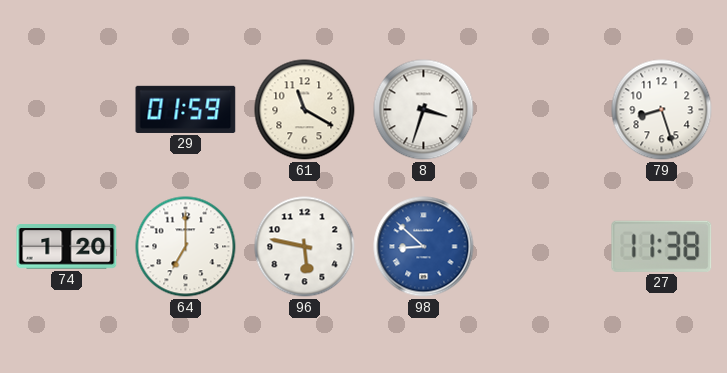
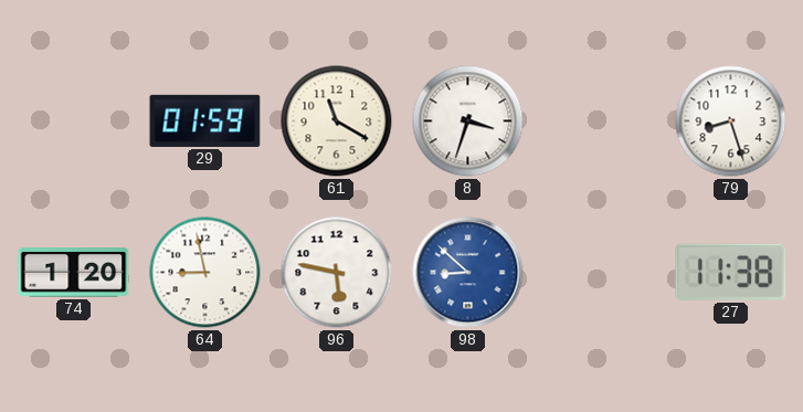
64: 7:00 -> 8:58
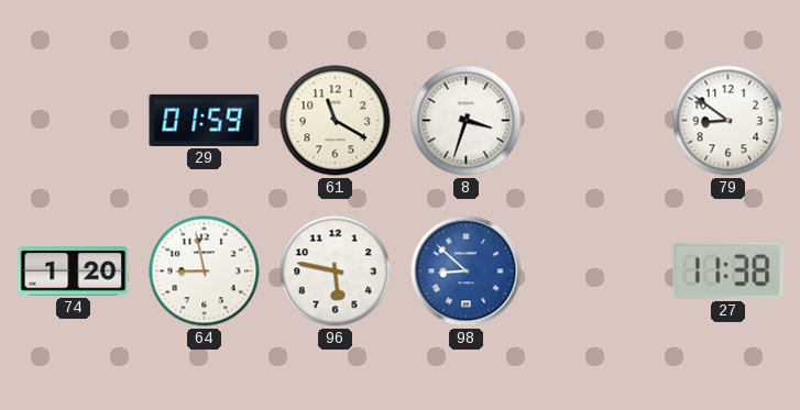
79: 8:27 -> 8:51
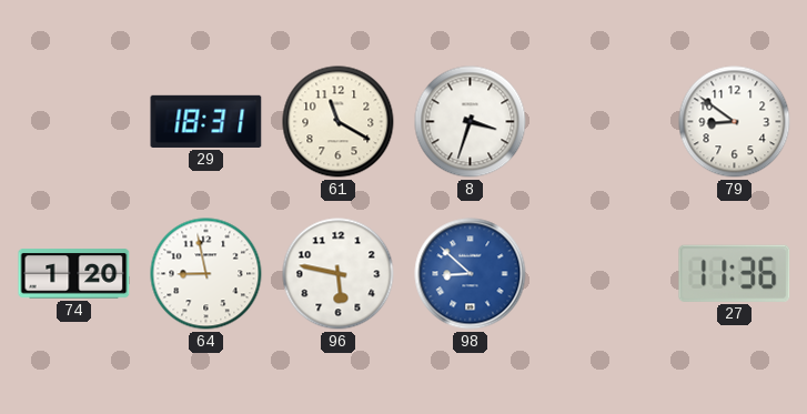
29: 01:59 -> 18:31
27: 11:38 -> 11:36
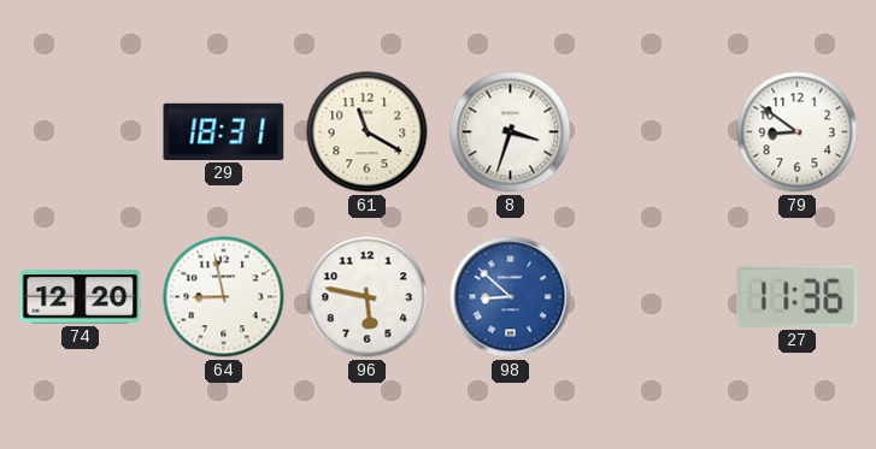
74: 1:20 -> 12:20
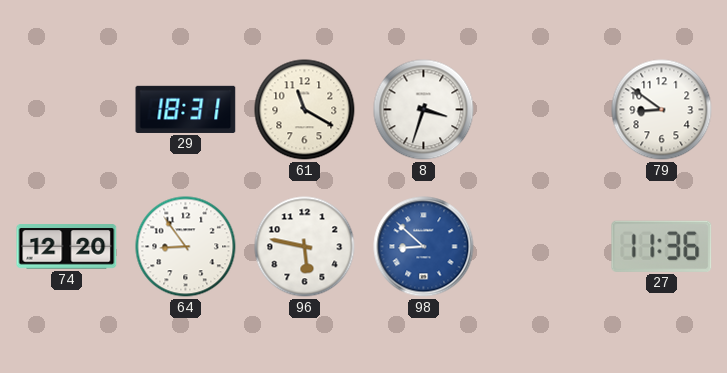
64: 8:58 -> 8:54
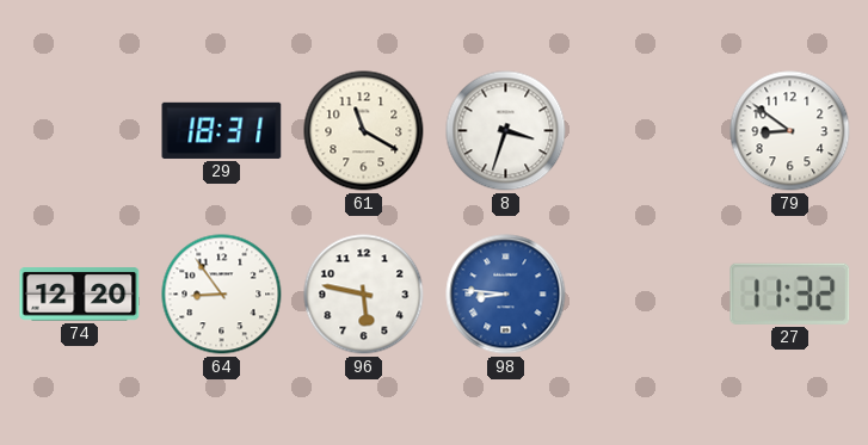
98: 8:52 -> 8:46
27: 11:36 -> 11:32
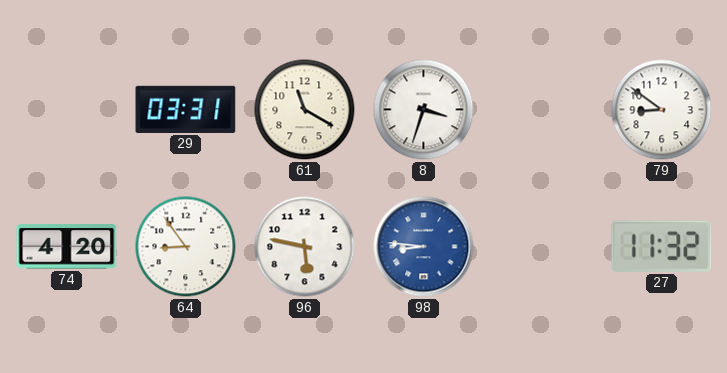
29: 18:31 -> 03:31
74: 12:20 -> 4:20
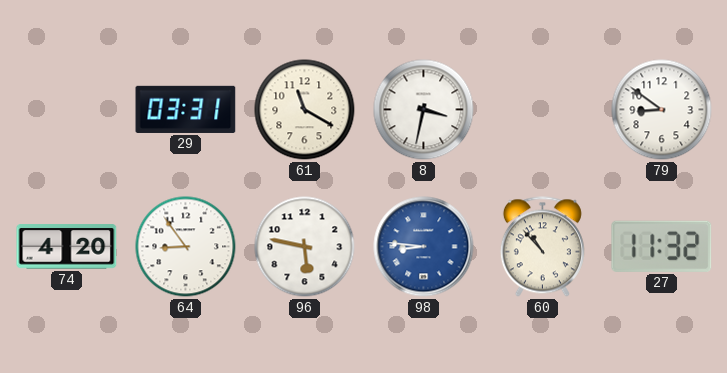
8: 3:33 -> 3:32
60: none -> 10:53
